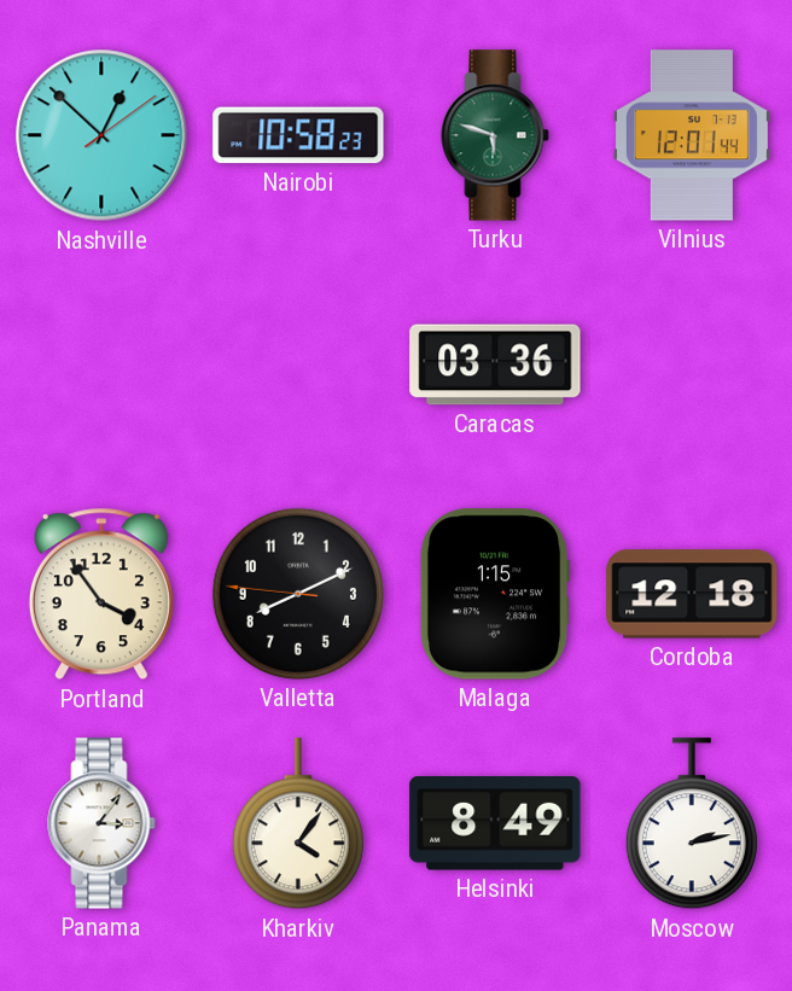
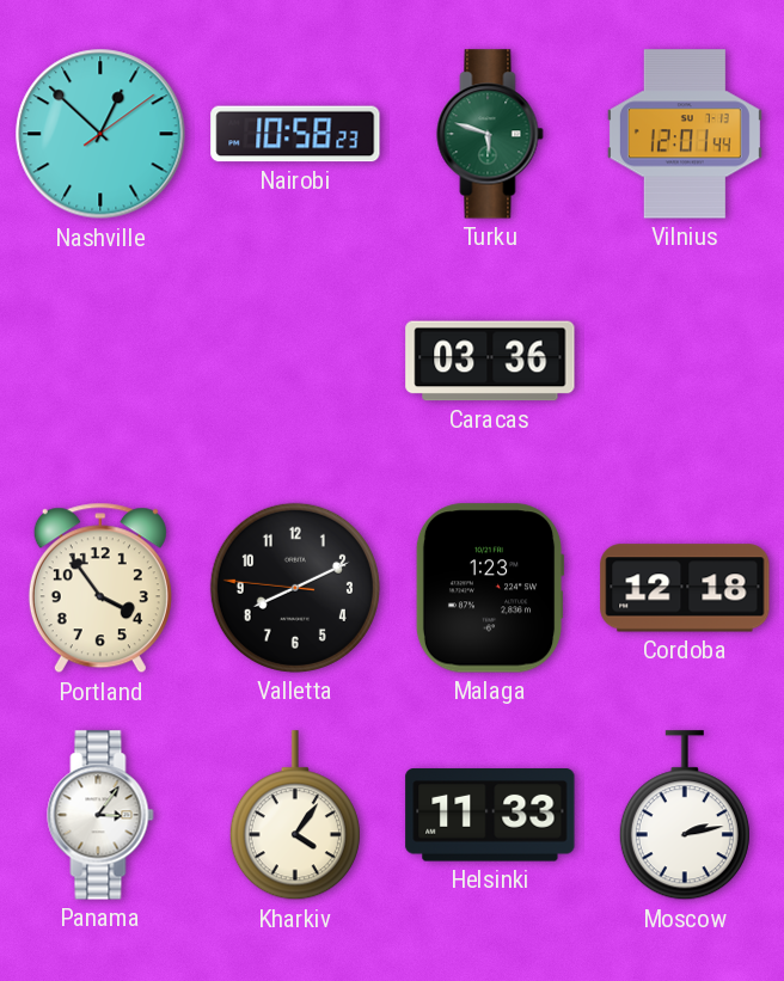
Malaga: 1:15 -> 1:23
Helsinki: 8:49 -> 11:33
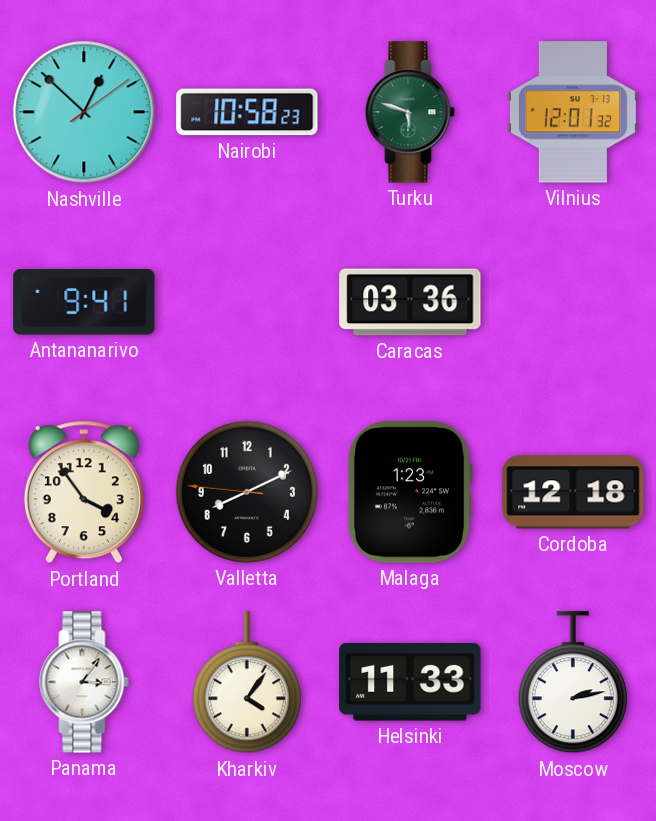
Vilnius: 12:01:44 -> 12:01:32
Antananarivo: none -> 9:41
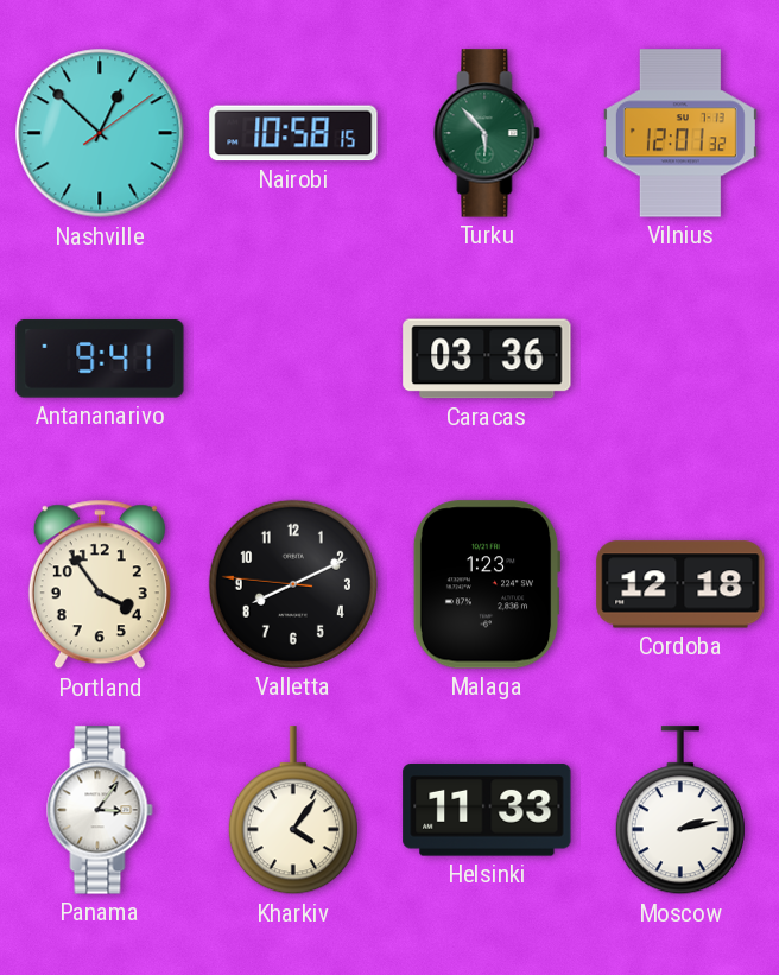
Nairobi: 10:58:23 -> 10:58:15
Turku: 5:48 -> 5:53
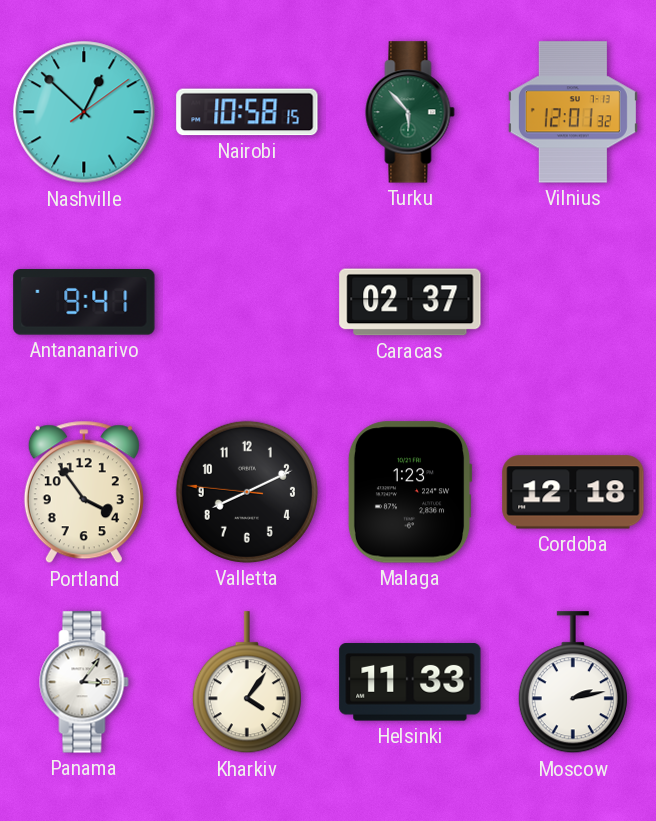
Caracas: 03:36 -> 02:37
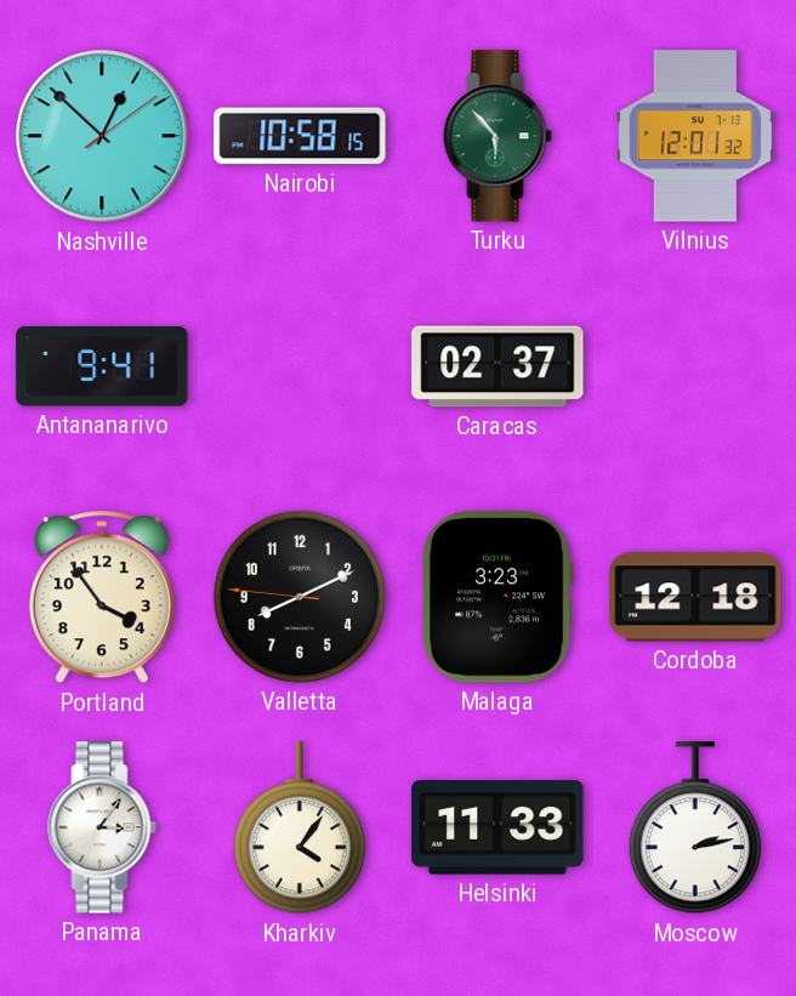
Malaga: 1:23 -> 3:23
